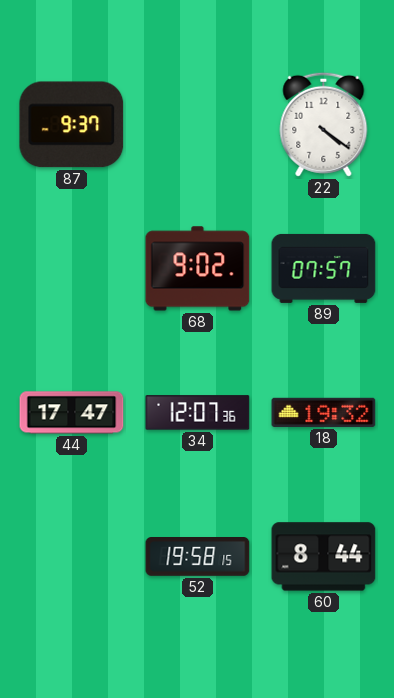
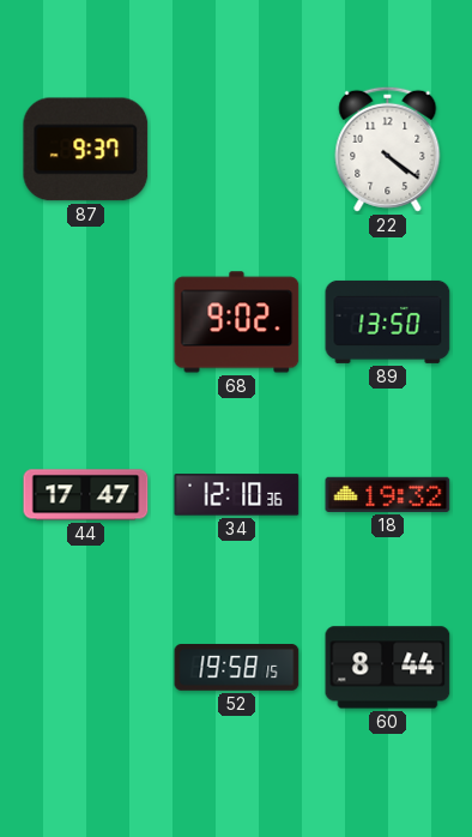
89: 07:57 -> 13:50
34: 12:07 -> 12:10
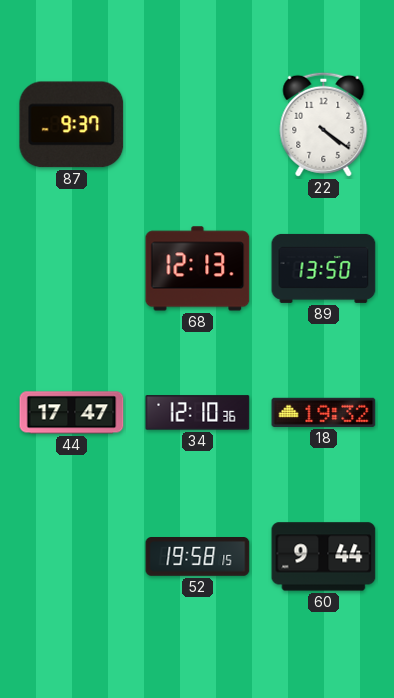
68: 9:02 -> 12:13
60: 8:44 -> 9:44
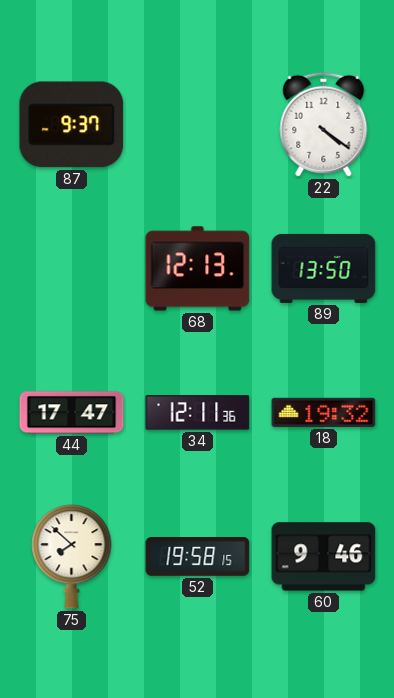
34: 12:10 -> 12:11
75: none -> 7:52
60: 9:44 -> 9:46
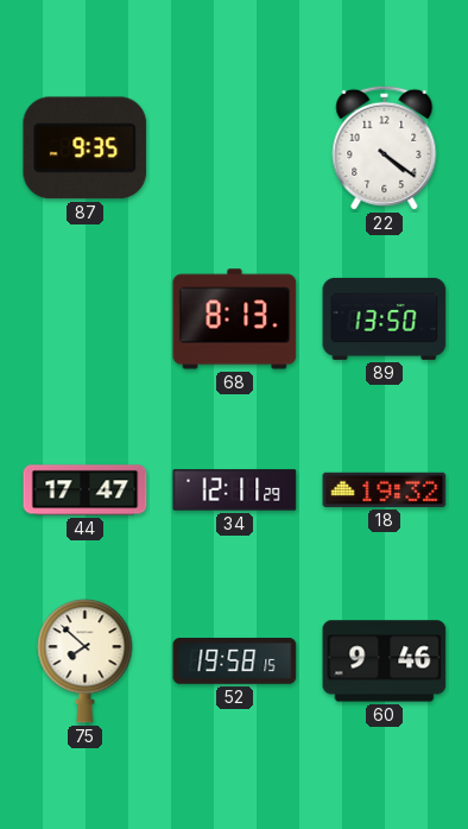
87: 9:37 -> 9:35
68: 12:13 -> 8:13
34: 12:11:36 -> 12:11:29
